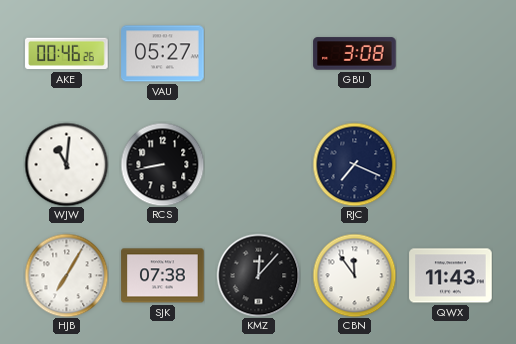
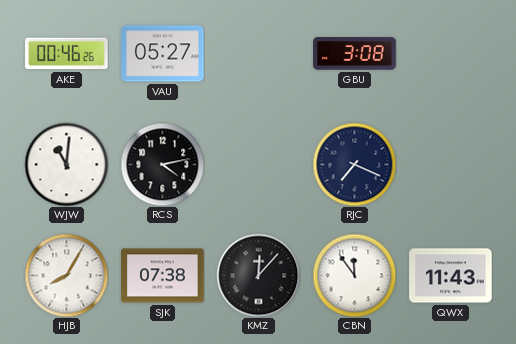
RCS: 8:43 -> 4:13
HJB: 7:05 -> 8:05
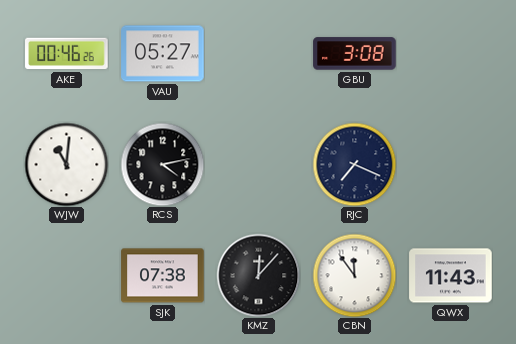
HJB: 8:05 -> none
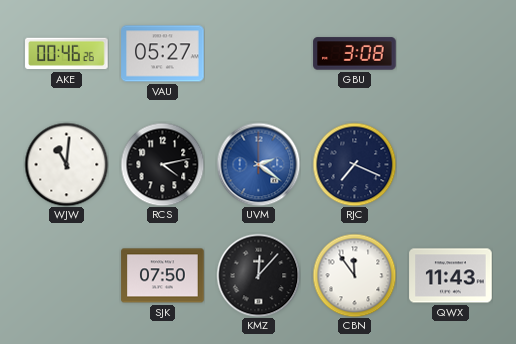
UVM: none -> 2:21
SJK: 07:38 -> 07:50
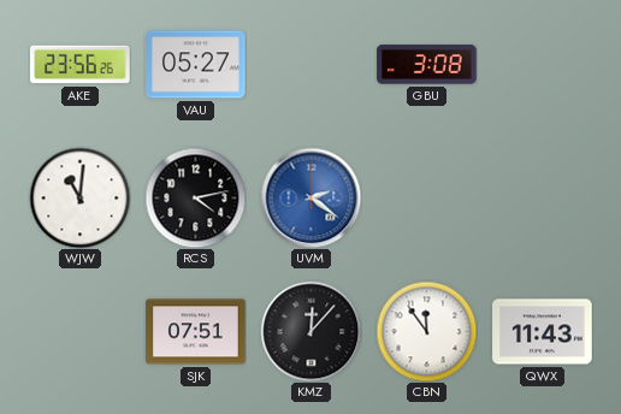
AKE: 00:46 -> 23:56
RJC: 7:19 -> none
SJK: 07:50 -> 07:51
